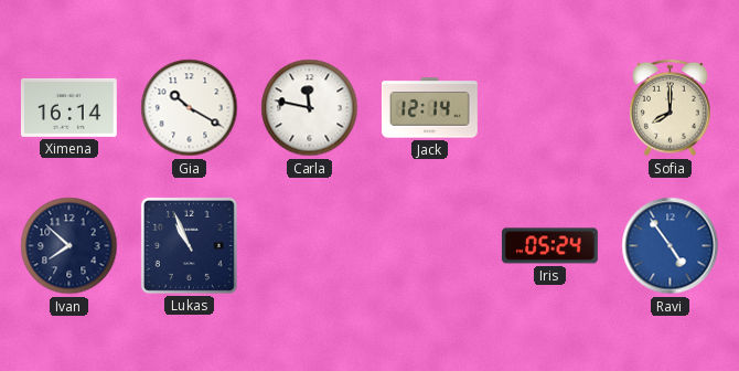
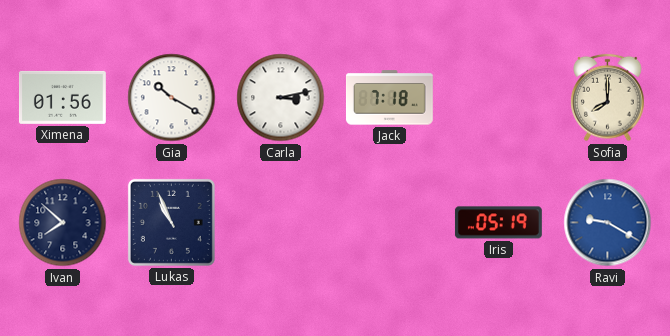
Ximena: 16:14 -> 01:56
Carla: 11:47 -> 3:13
Jack: 12:14 -> 7:18
Iris: 05:24 -> 05:19
Ravi: 4:54 -> 9:20
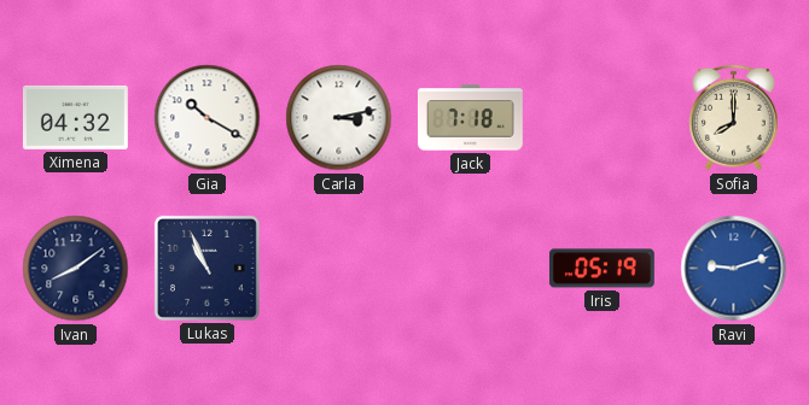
Ximena: 01:56 -> 04:32
Ivan: 7:52 -> 8:09
Ravi: 9:20 -> 9:12
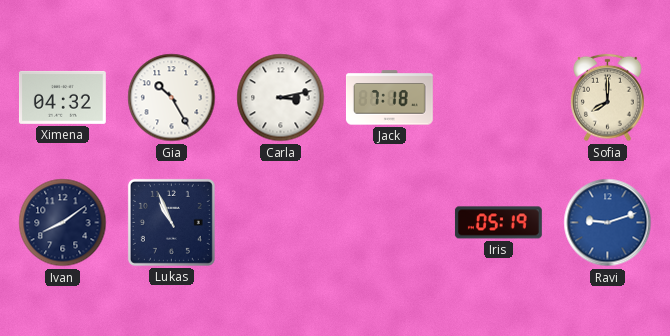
Gia: 10:20 -> 10:25
